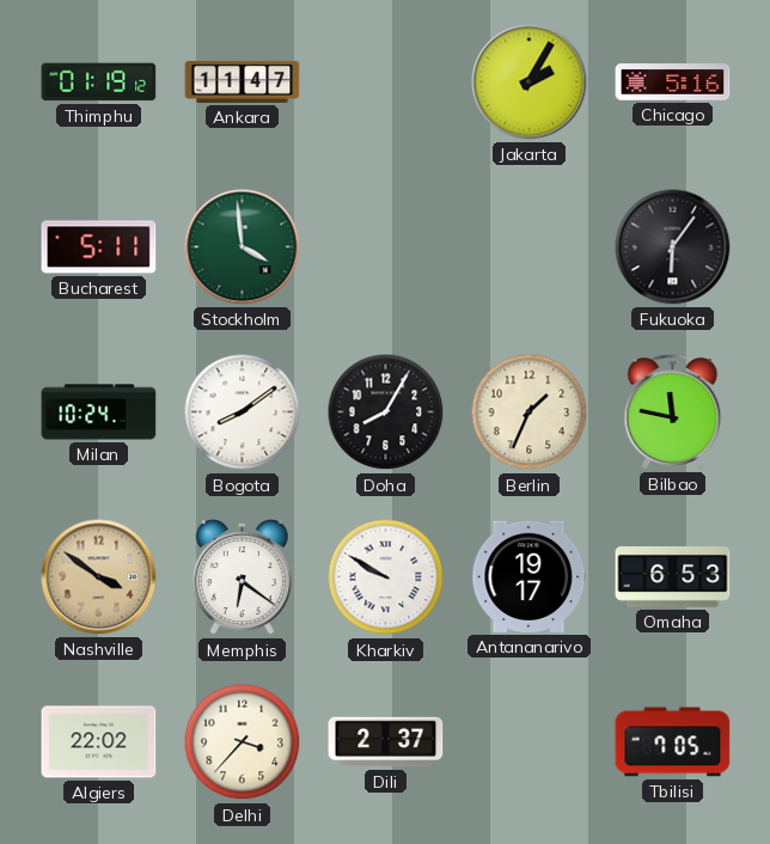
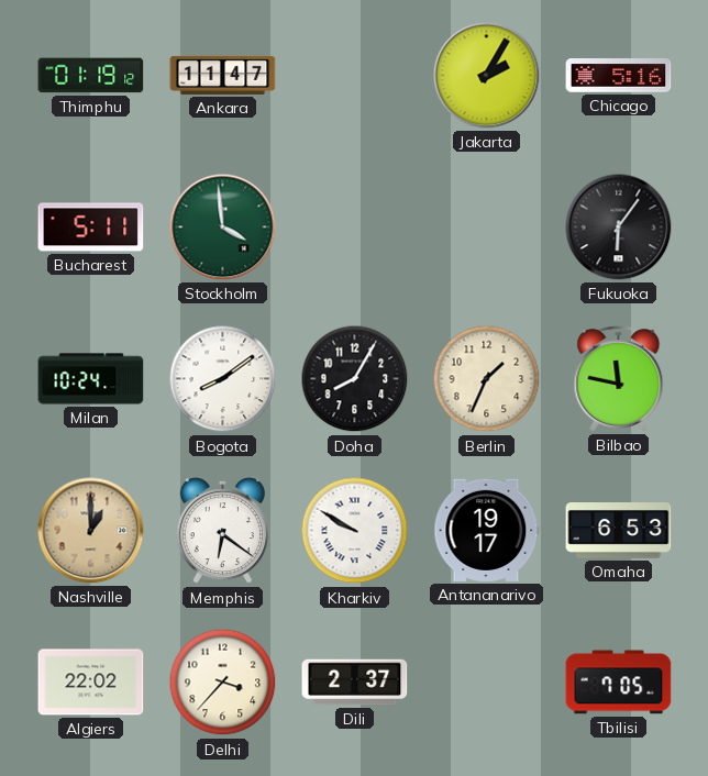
Nashville: 3:51 -> 1:00
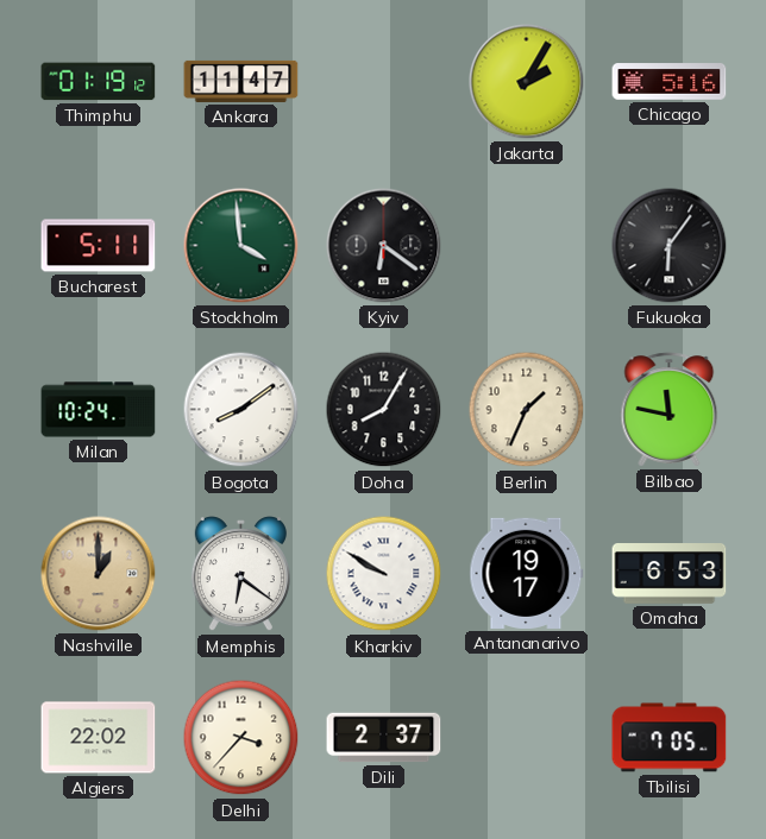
Kyiv: none -> 6:21
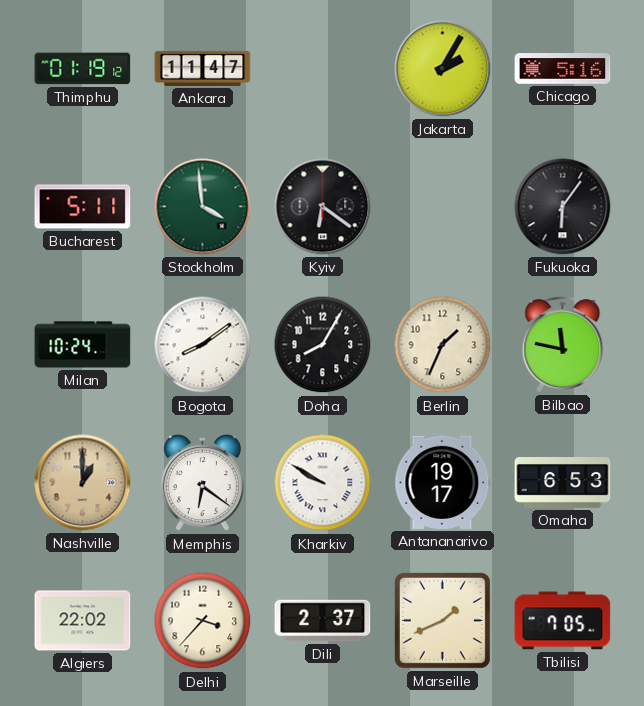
Marseille: none -> 1:41
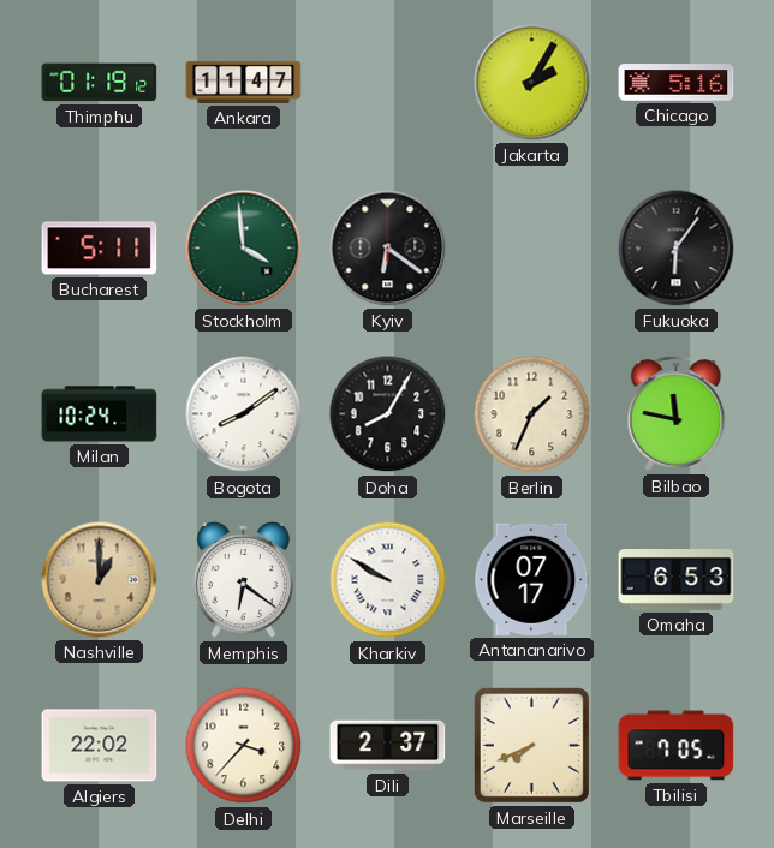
Antananarivo: 19:17 -> 07:17
Marseille: 1:41 -> 7:41
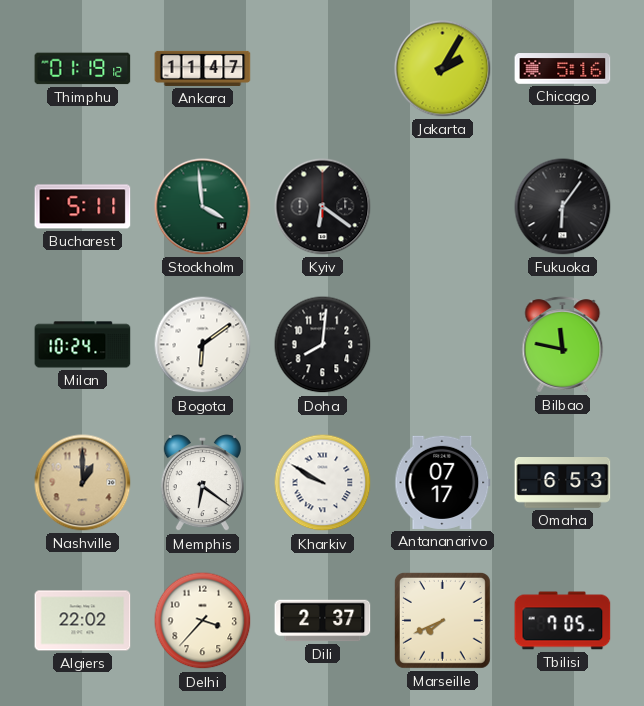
Bogota: 8:09 -> 6:09
Doha: 8:05 -> 8:01
Berlin: 1:34 -> none
